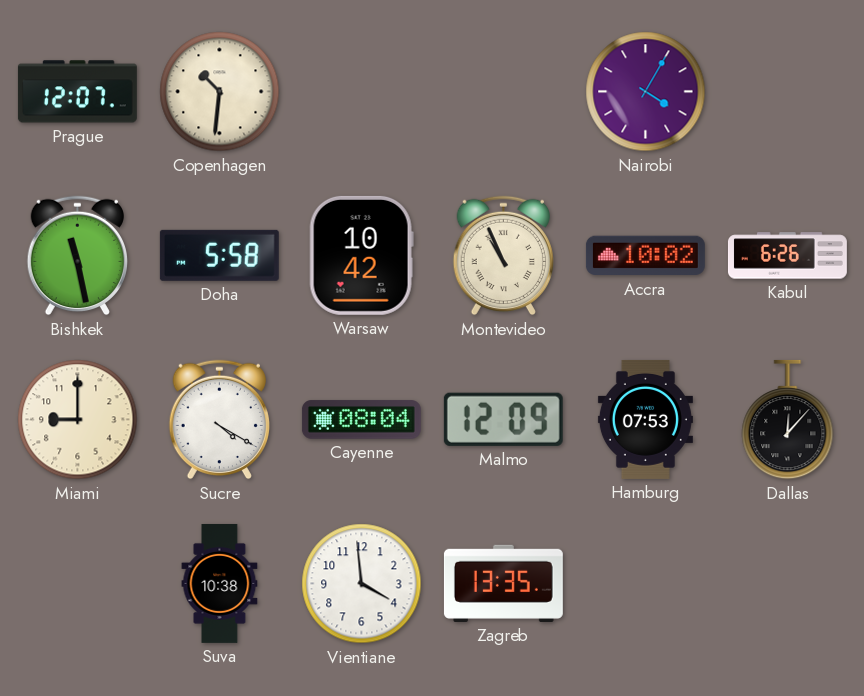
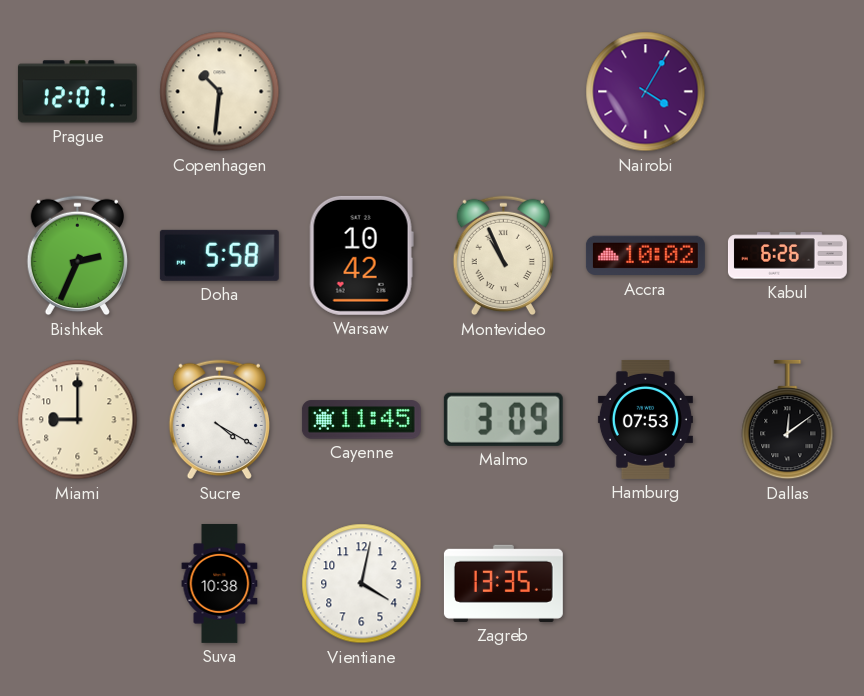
Bishkek: 11:28 -> 2:34
Cayenne: 08:04 -> 11:45
Malmo: 12:09 -> 3:09
Dallas: 12:07 -> 12:09
Vientiane: 3:59 -> 4:02
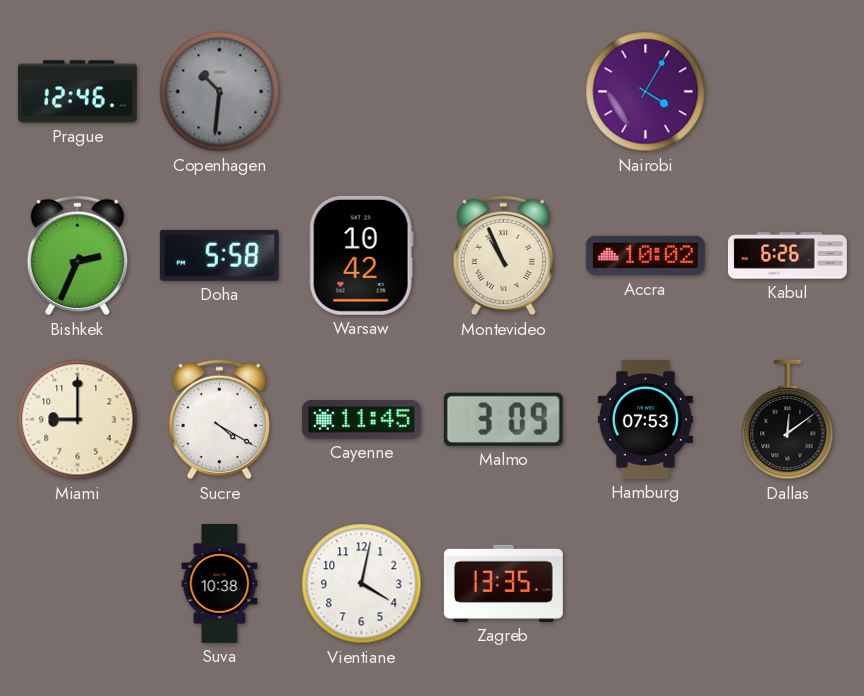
Prague: 12:07 -> 12:46
Copenhagen dial: cream -> grey
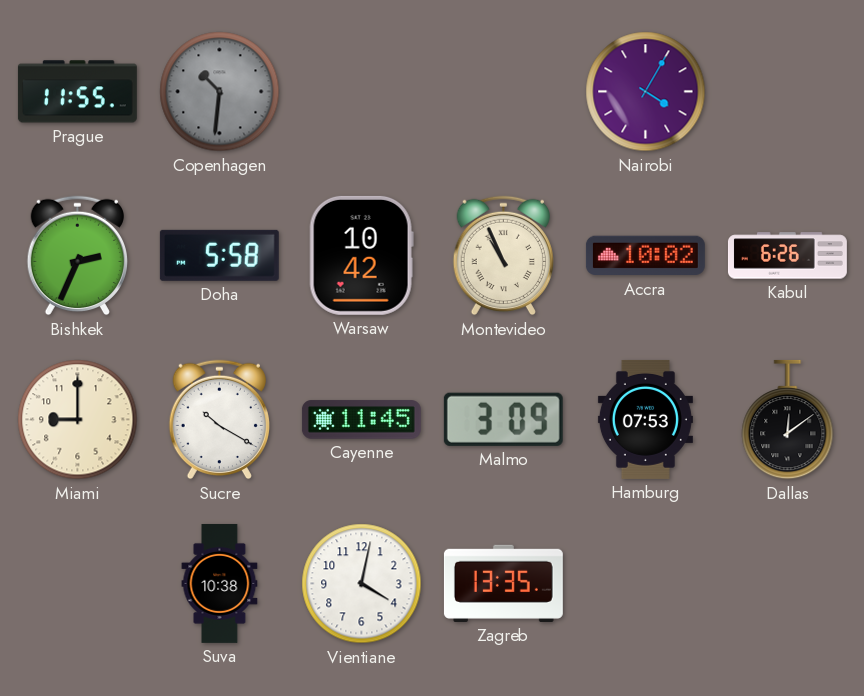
Prague: 12:46 -> 11:55
Sucre: 4:20 -> 10:20
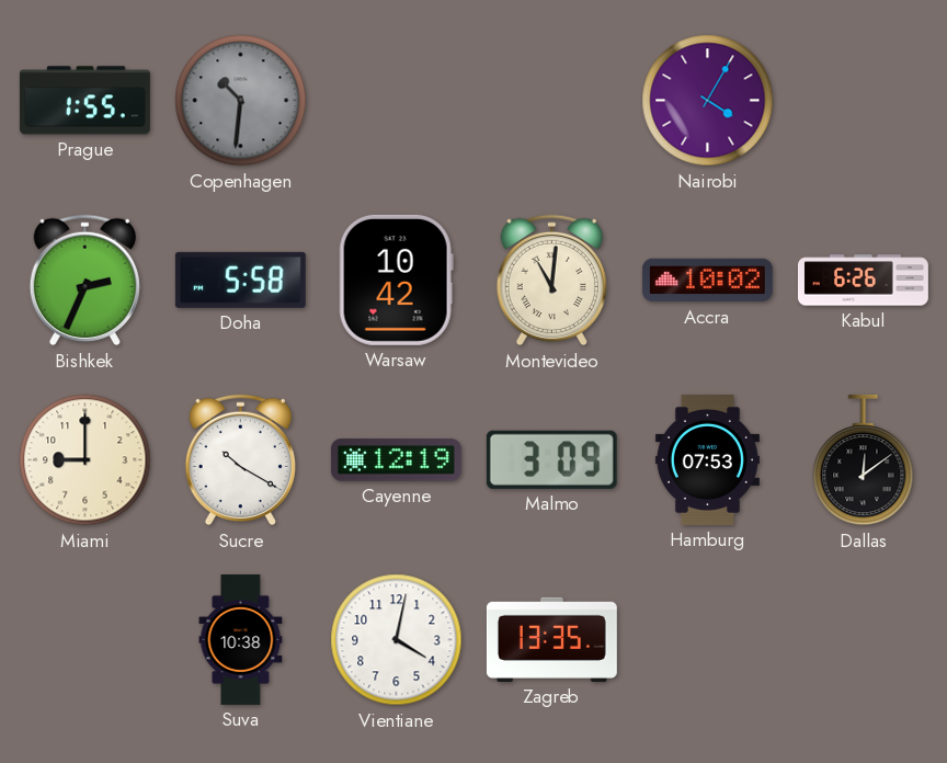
Prague: 11:55 -> 1:55
Montevideo: 10:56 -> 11:01
Cayenne: 11:45 -> 12:19
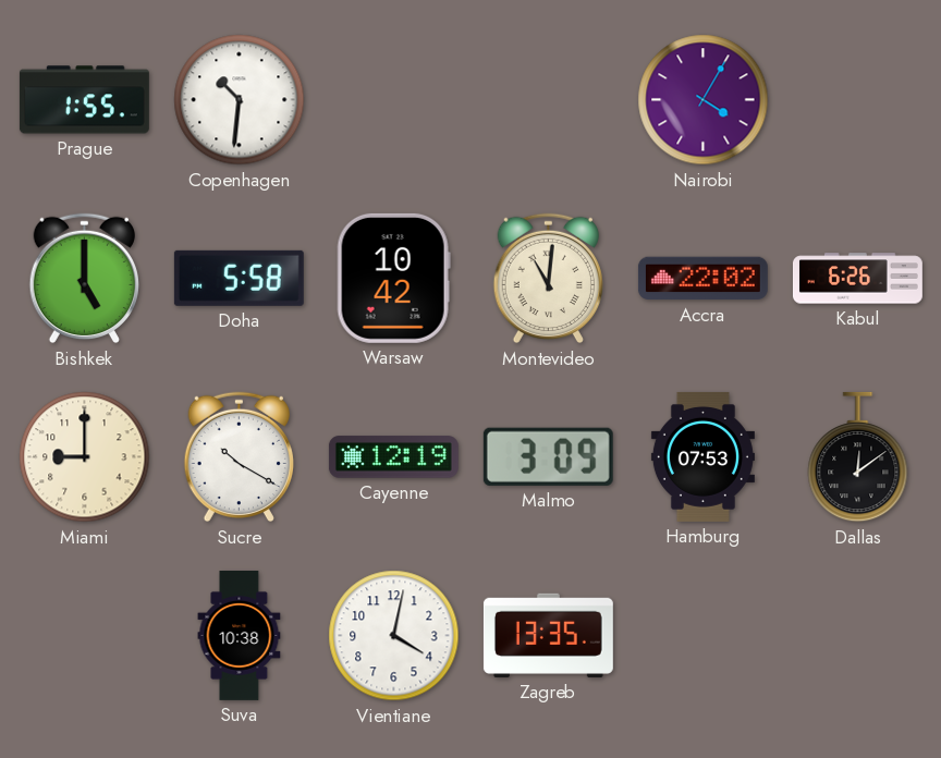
Copenhagen dial: grey -> white
Bishkek: 2:34 -> 5:00
Accra: 10:02 -> 22:02
